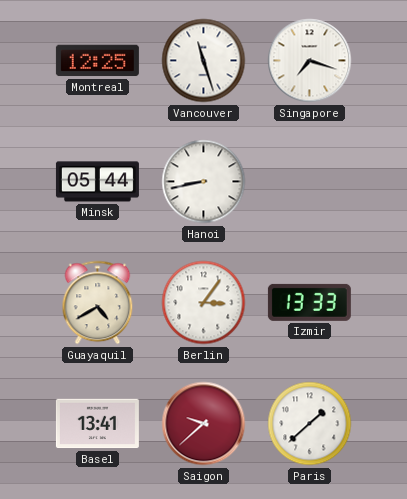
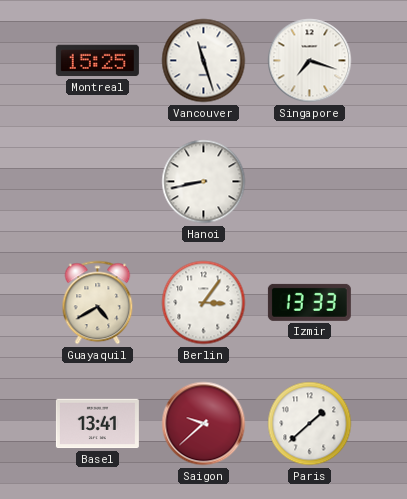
Montreal: 12:25 -> 15:25
Minsk: 05:44 -> none
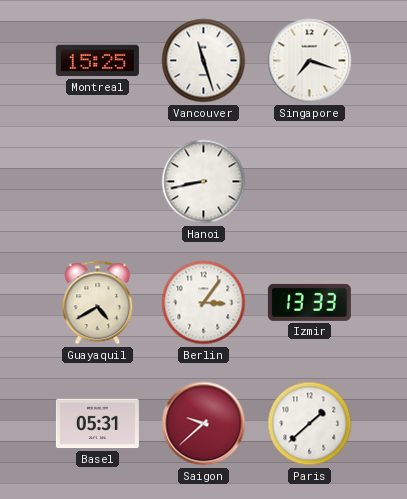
Basel: 13:41 -> 05:31
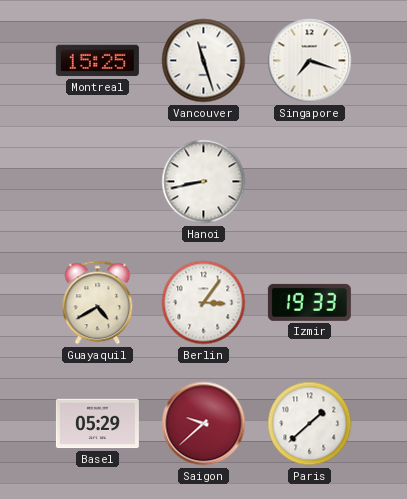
Izmir: 13:33 -> 19:33
Basel: 05:31 -> 05:29
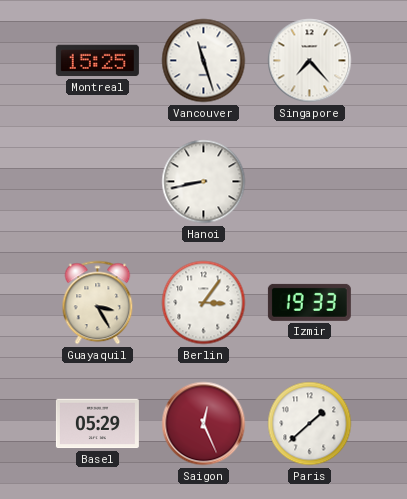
Singapore: 7:18 -> 7:23
Guayaquil: 4:40 -> 3:25
Saigon: 9:38 -> 12:26
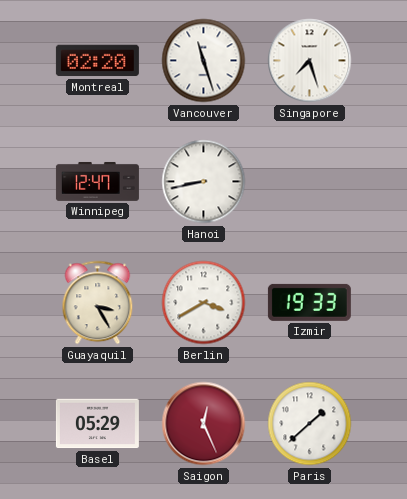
Montreal: 15:25 -> 02:20
Singapore: 7:23 -> 7:27
Winnipeg: none -> 12:47
Berlin: 3:06 -> 3:40
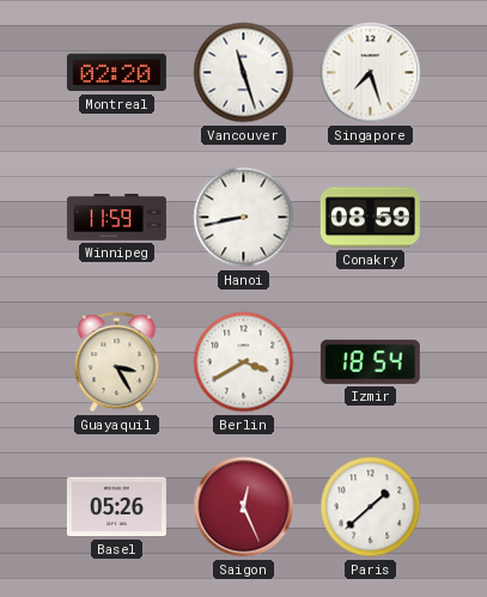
Winnipeg: 12:47 -> 11:59
Conakry: none -> 08:59
Izmir: 19:33 -> 18:54
Basel: 05:29 -> 05:26
